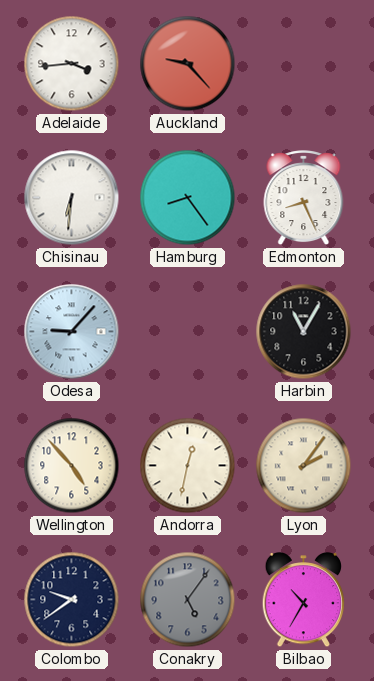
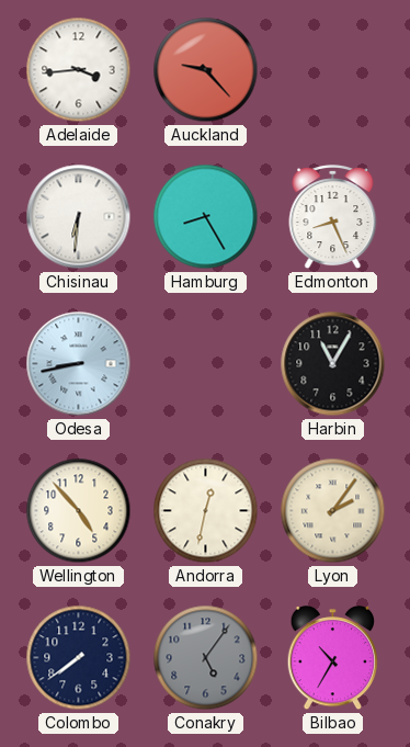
Hamburg: 8:24 -> 8:25
Odesa: 9:07 -> 8:43
Colombo: 9:39 -> 7:39
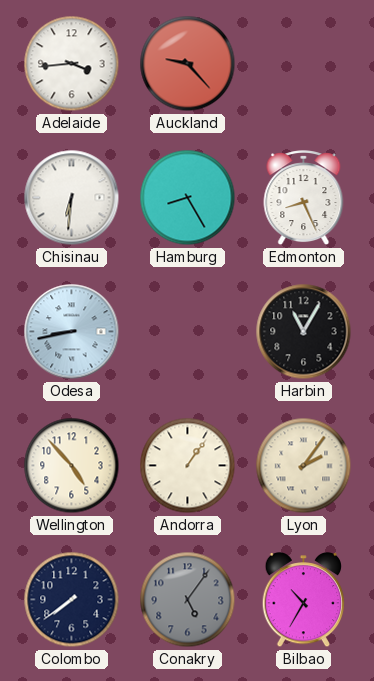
Andorra: 12:32 -> 1:06
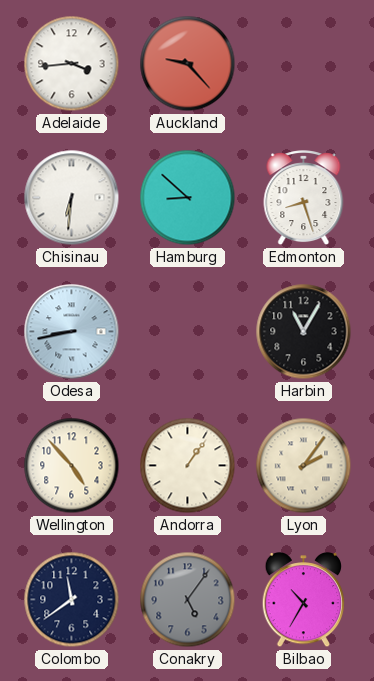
Hamburg: 8:25 -> 8:52
Edmonton: 8:26 -> 8:27
Colombo: 7:39 -> 11:39
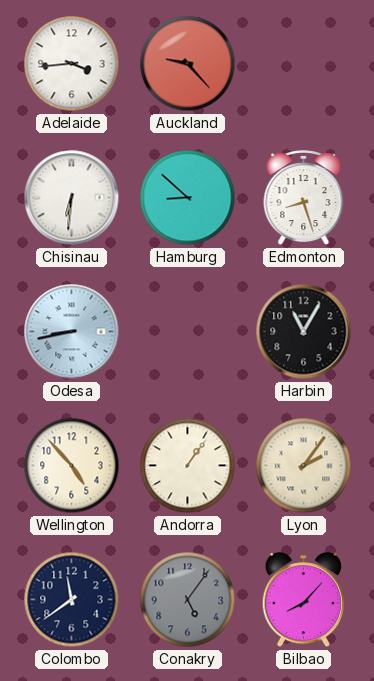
Bilbao: 10:35 -> 8:07
